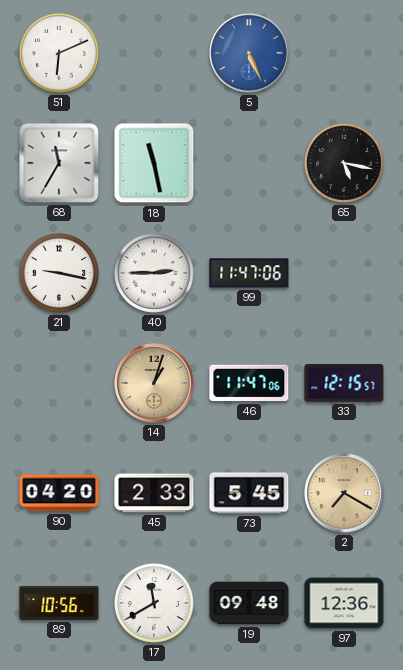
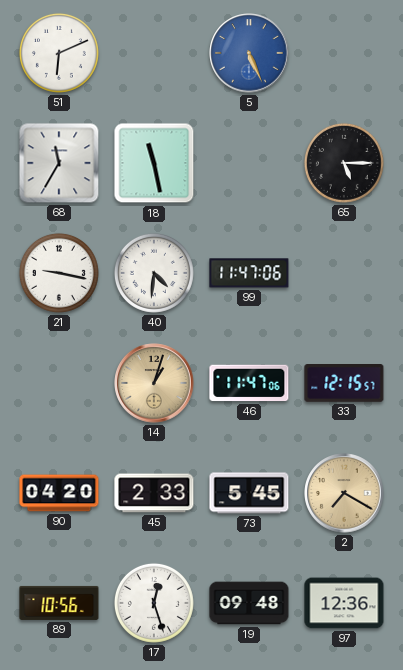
65: 5:17 -> 5:15
40: 2:45 -> 4:31
17: 11:40 -> 12:27
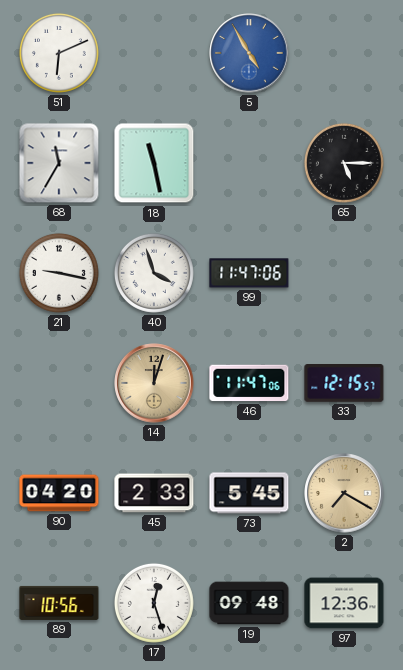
5: 5:26 -> 4:55
40: 4:31 -> 3:57
14: 1:03 -> 12:03
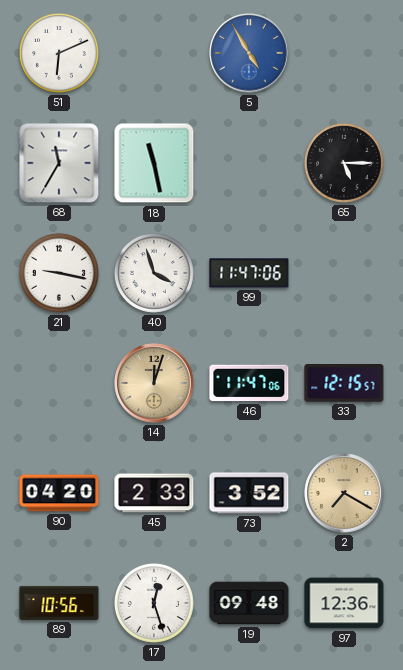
73: 5:45 -> 3:52
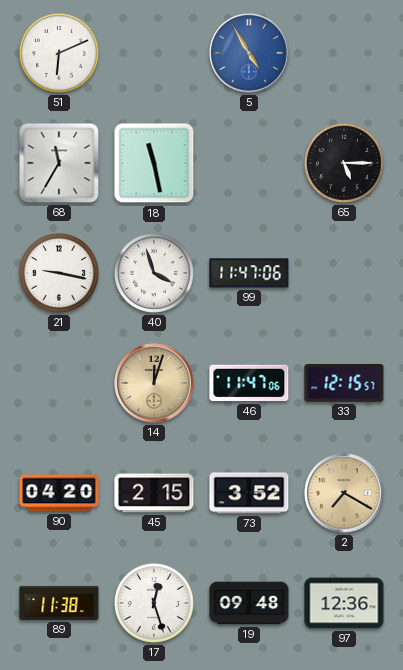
45: 2:33 -> 2:15
89: 10:56 -> 11:38
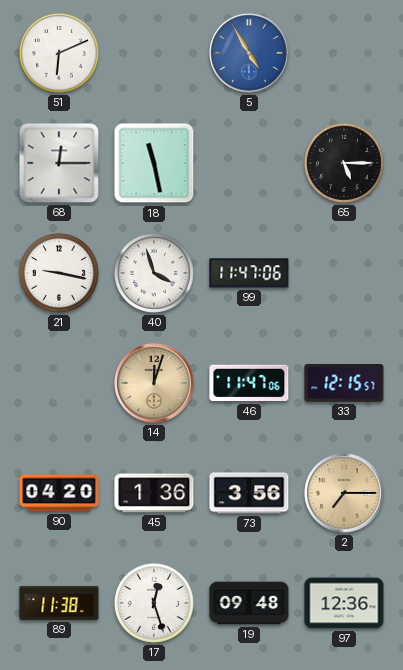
68: 11:35 -> 12:15
45: 2:15 -> 1:36
73: 3:52 -> 3:56
2: 7:20 -> 7:15
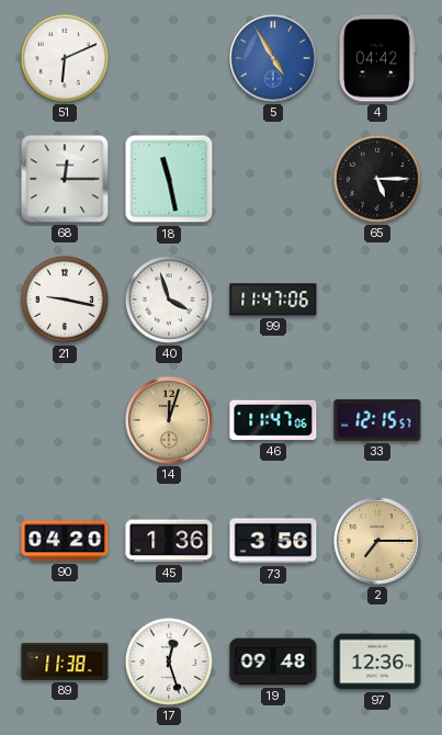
4: none -> 04:42
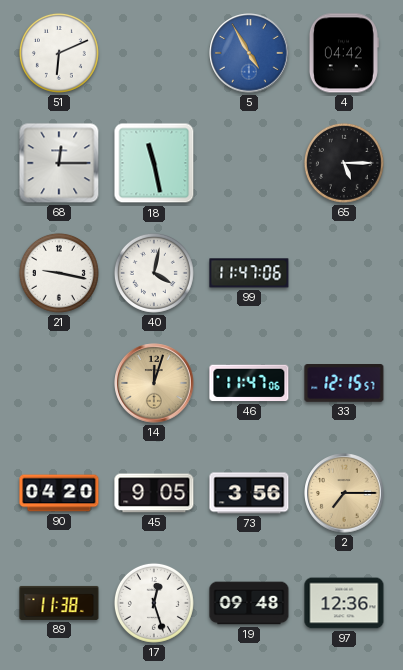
40: 3:57 -> 4:02
45: 1:36 -> 9:05
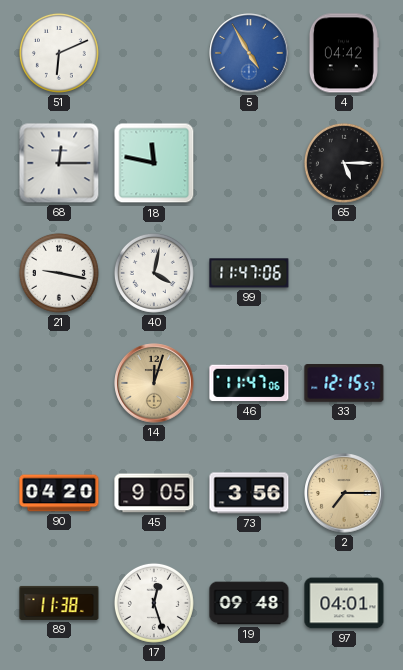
18: 11:28 -> 11:47
97: 12:36 -> 04:01
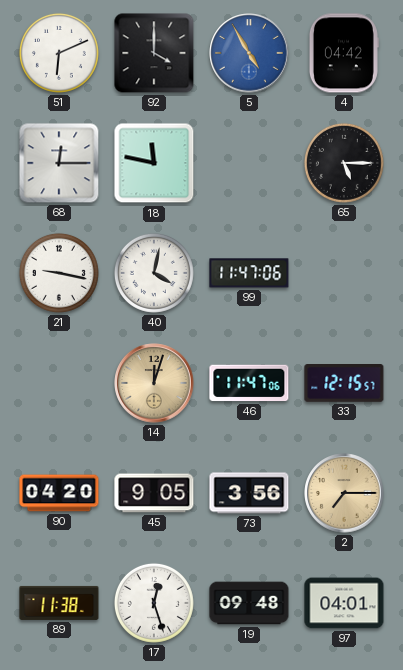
92: none -> 4:00
